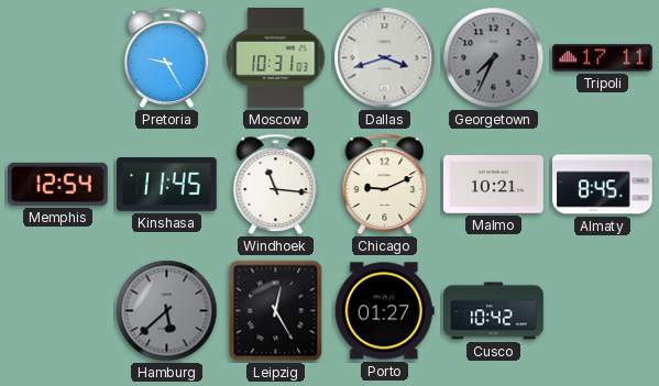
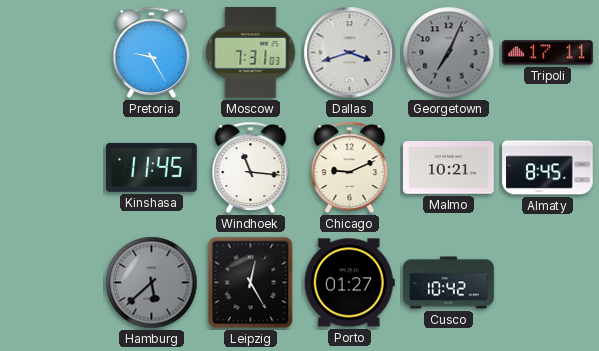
Moscow: 10:31 -> 7:31
Georgetown: 7:34 -> 7:04
Memphis: 12:54 -> none
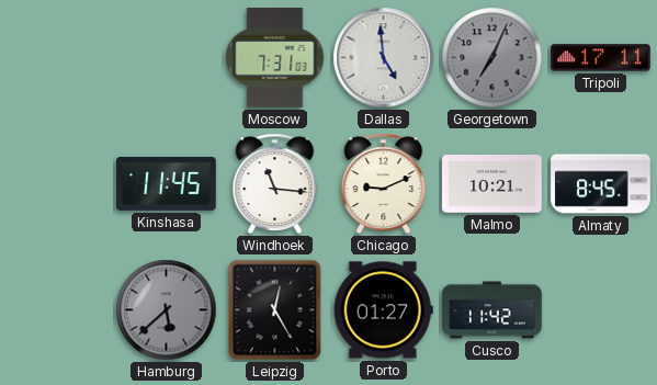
Pretoria: 9:25 -> none
Dallas: 3:42 -> 4:59
Cusco: 10:42 -> 11:42
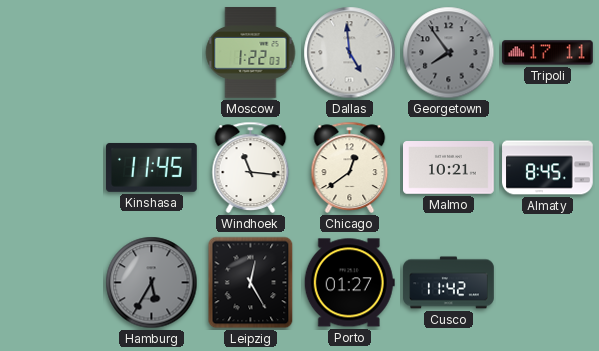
Moscow: 7:31 -> 1:22
Georgetown: 7:04 -> 7:54
Chicago: 9:11 -> 12:39
Hamburg: 5:38 -> 5:35
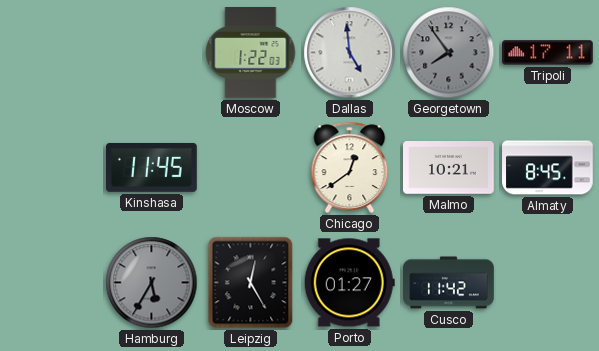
Windhoek: 11:16 -> none
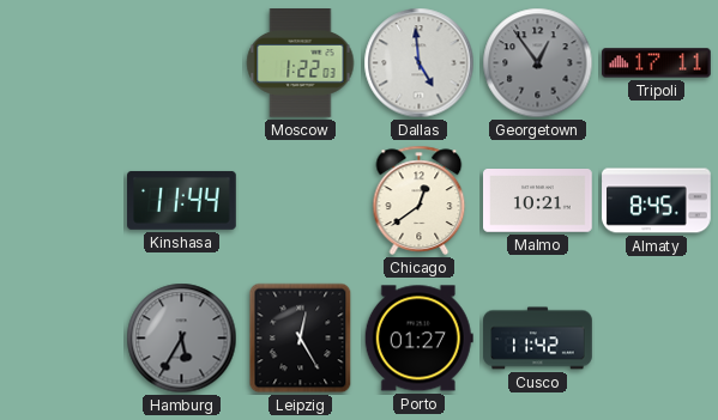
Georgetown: 7:54 -> 12:54
Kinshasa: 11:45 -> 11:44
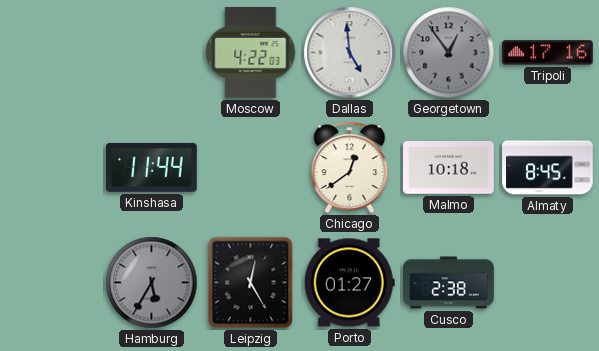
Moscow: 1:22 -> 4:22
Tripoli: 17:11 -> 17:16
Malmo: 10:21 -> 10:18
Cusco: 11:42 -> 2:38
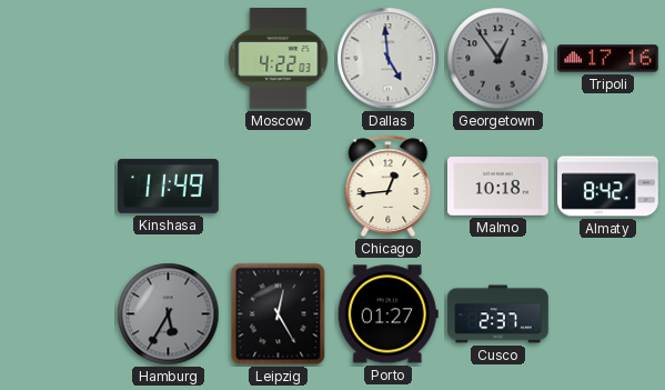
Kinshasa: 11:44 -> 11:49
Chicago: 12:39 -> 12:44
Almaty: 8:45 -> 8:42
Cusco: 2:38 -> 2:37
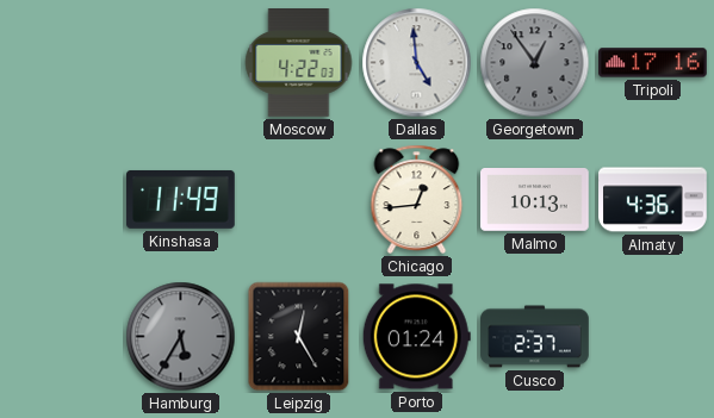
Malmo: 10:18 -> 10:13
Almaty: 8:42 -> 4:36
Porto: 01:27 -> 01:24
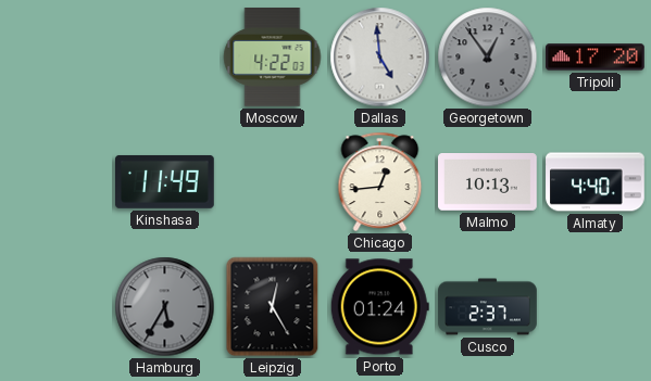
Tripoli: 17:16 -> 17:20
Almaty: 4:36 -> 4:40
